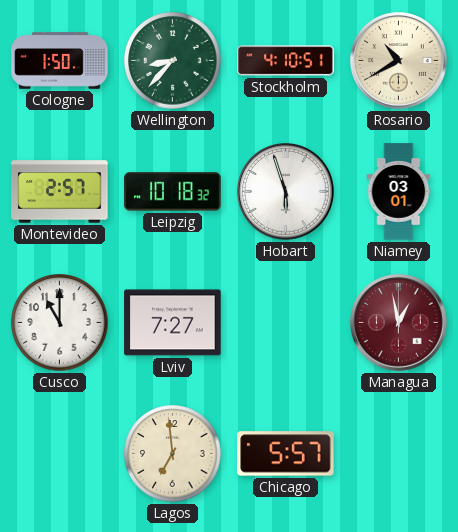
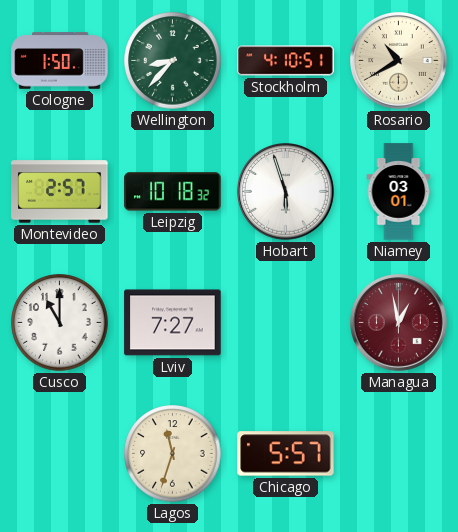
Lagos: 6:59 -> 11:33
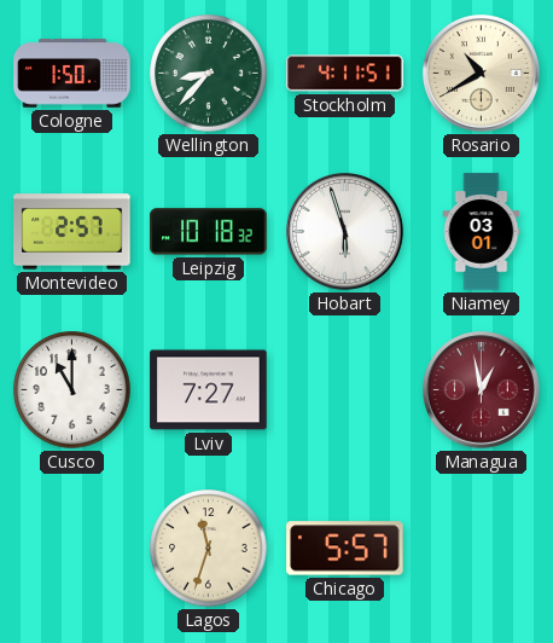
Stockholm: 4:10 -> 4:11
